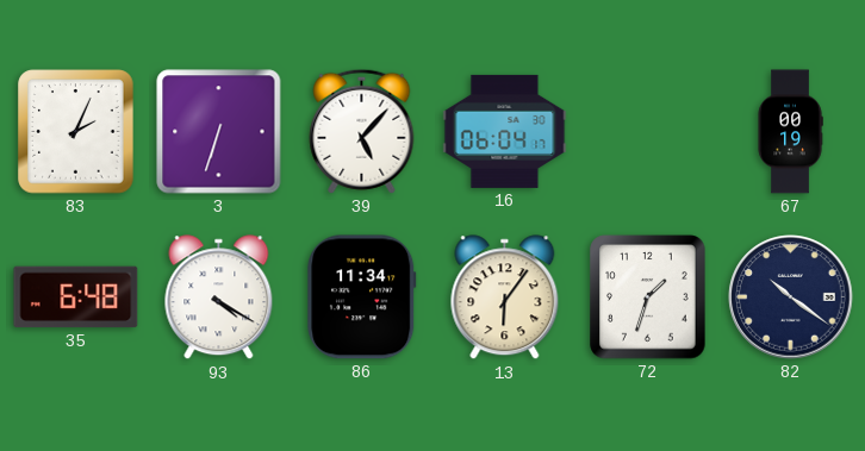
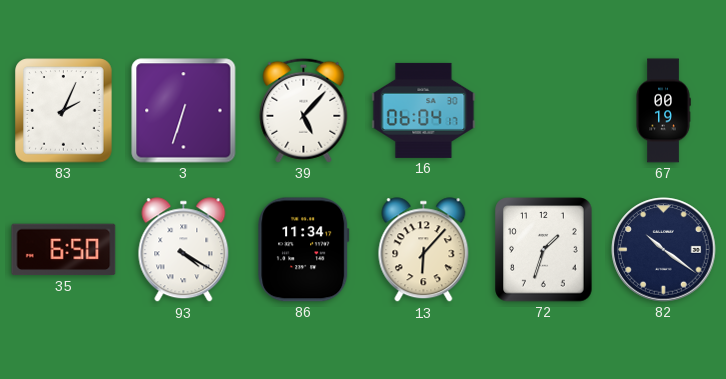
35: 6:48 -> 6:50
13: 6:06 -> 6:07
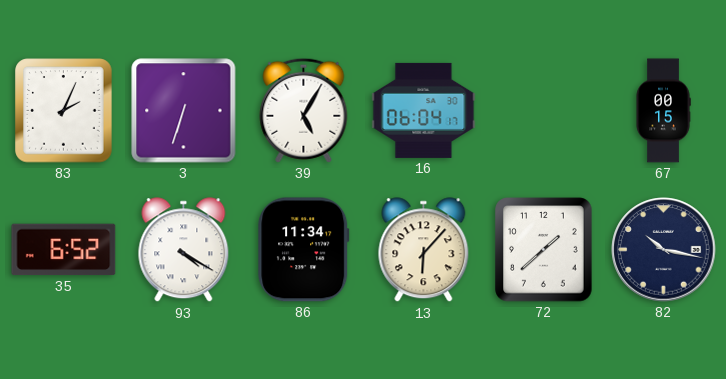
39: 5:07 -> 5:05
67: 00:19 -> 00:15
35: 6:50 -> 6:52
72: 1:33 -> 1:38
82: 10:21 -> 10:17
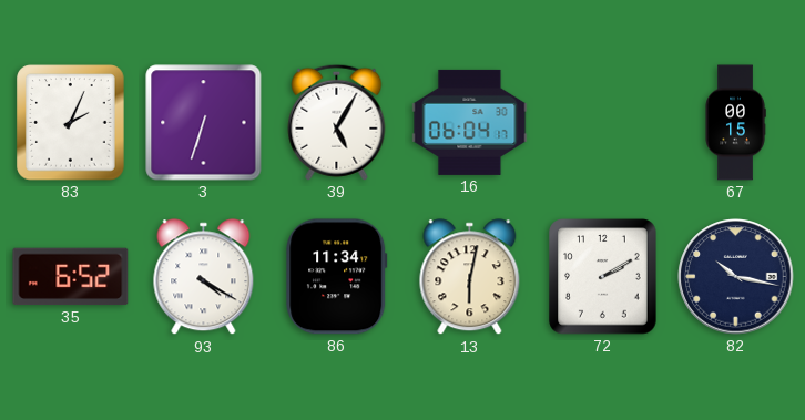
13: 6:07 -> 6:02
72: 1:38 -> 2:10
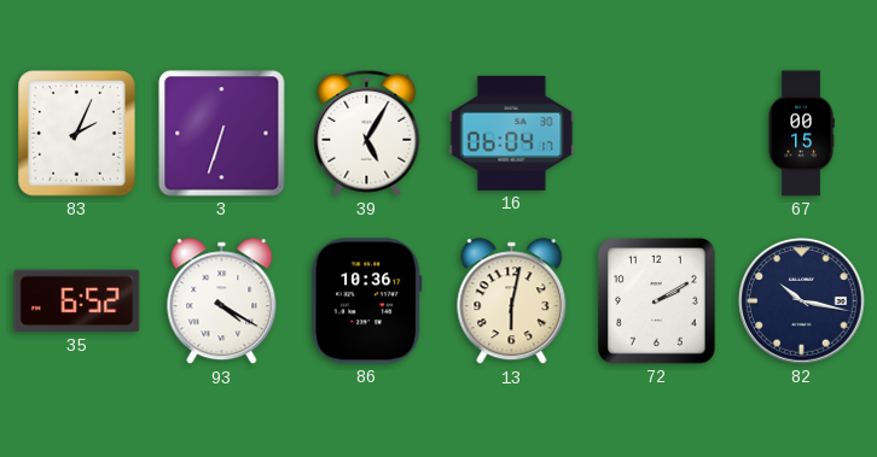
86: 11:34 -> 10:36
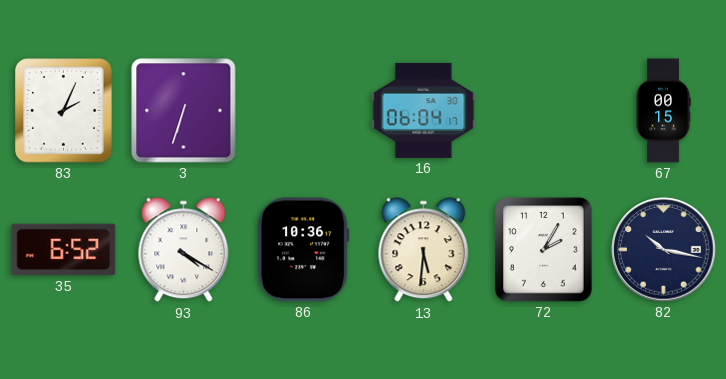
39: 5:05 -> none
13: 6:02 -> 5:31
72: 2:10 -> 2:05
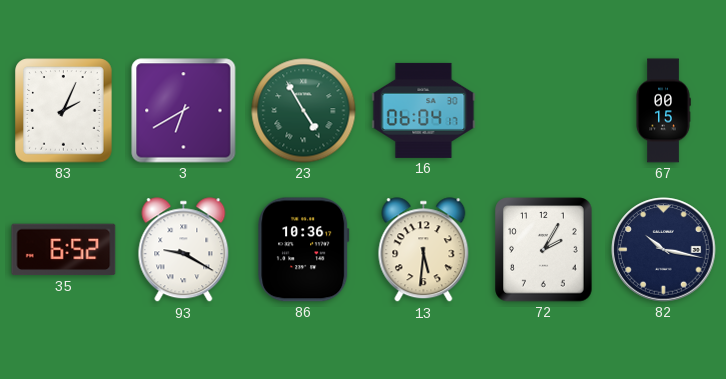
3: 6:33 -> 6:40
23: none -> 4:55
93: 4:20 -> 9:20
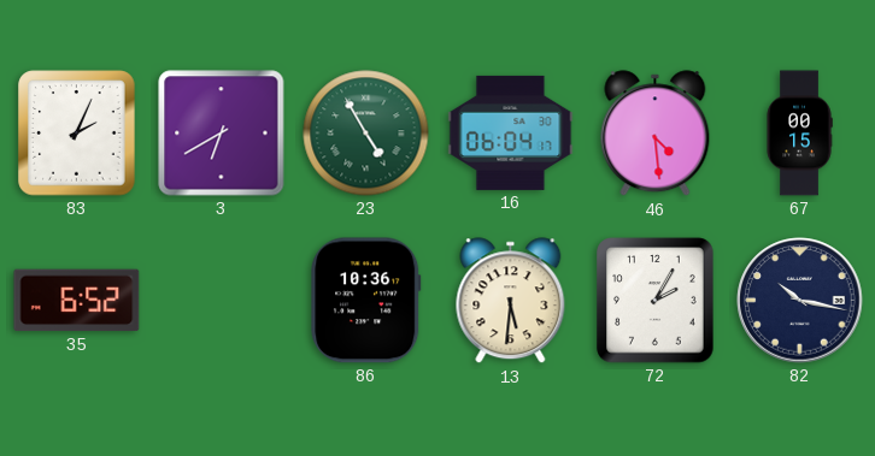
46: none -> 4:29
93: 9:20 -> none
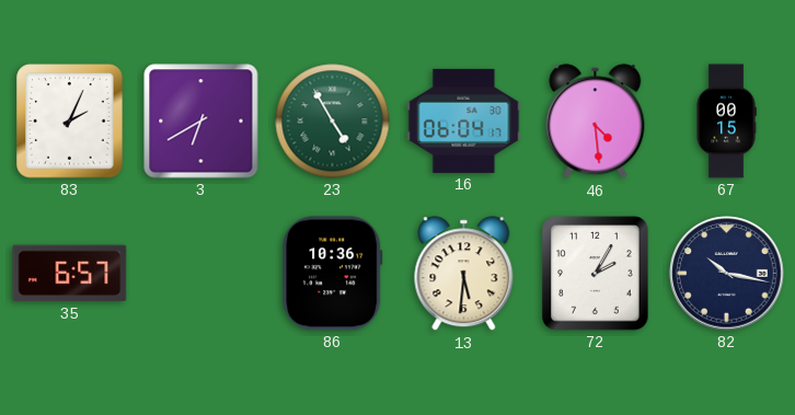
35: 6:52 -> 6:57
